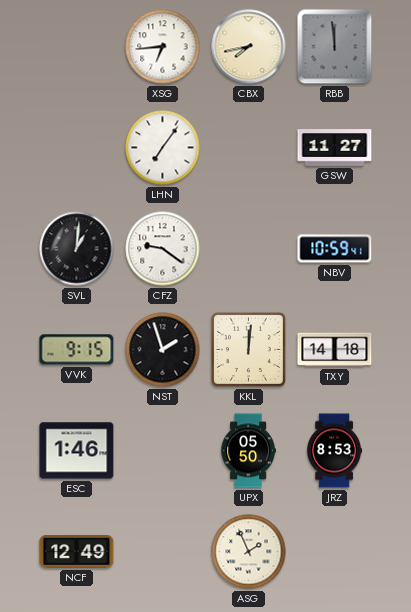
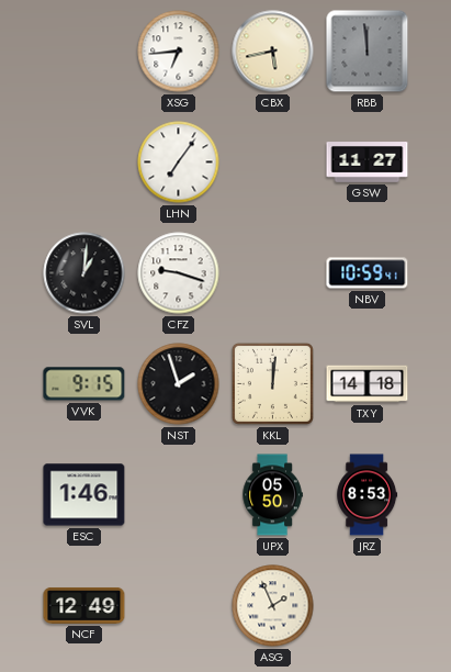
CBX: 7:43 -> 5:43
CFZ: 9:21 -> 9:18
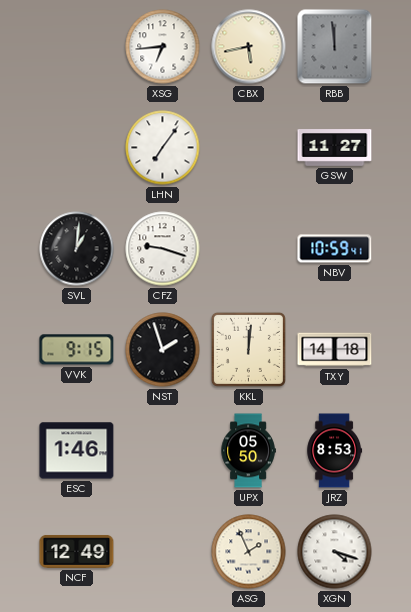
XGN: none -> 4:18
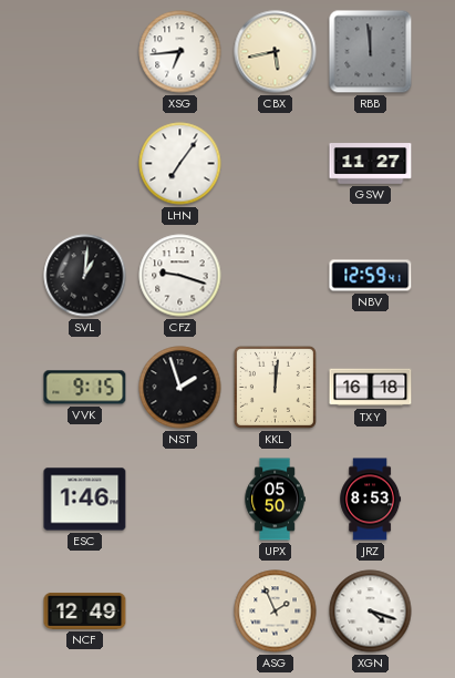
NBV: 10:59 -> 12:59
TXY: 14:18 -> 16:18
